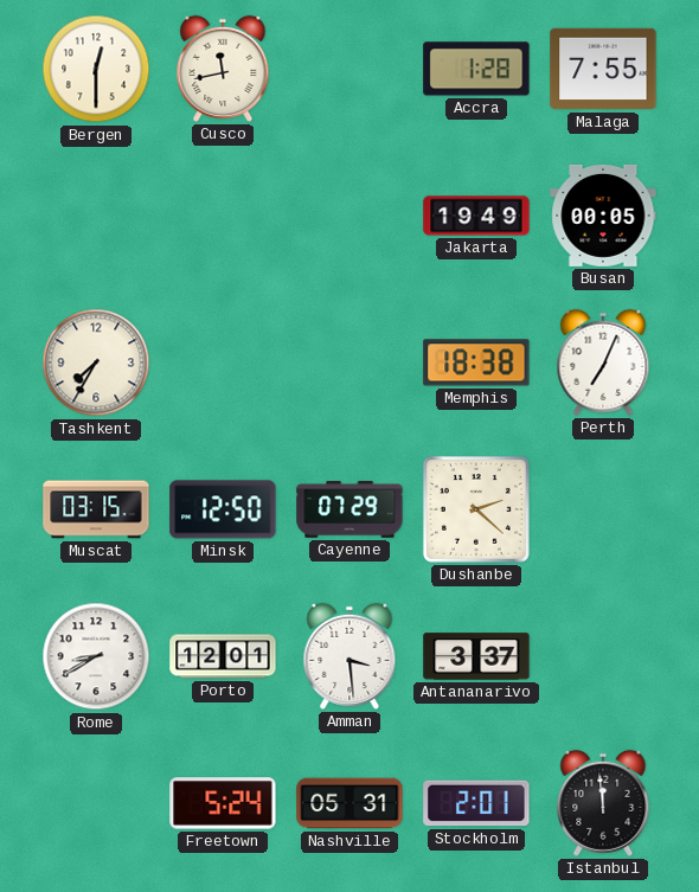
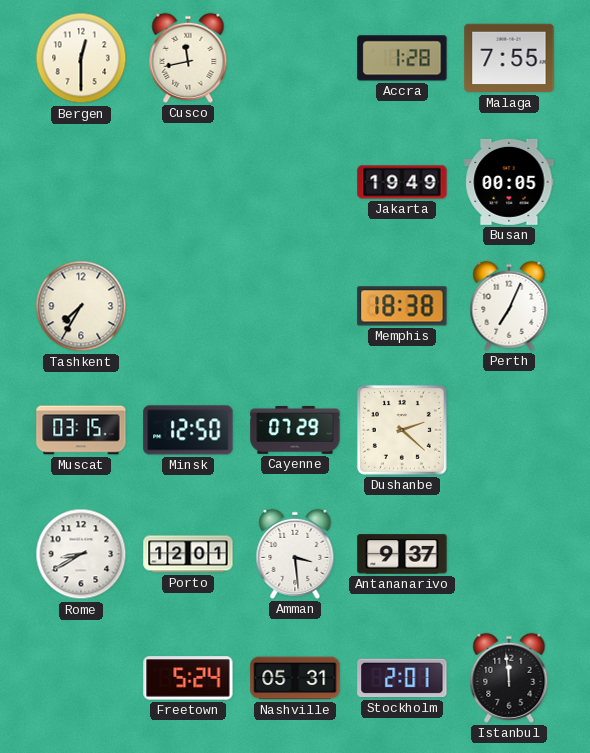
Antananarivo: 3:37 -> 9:37
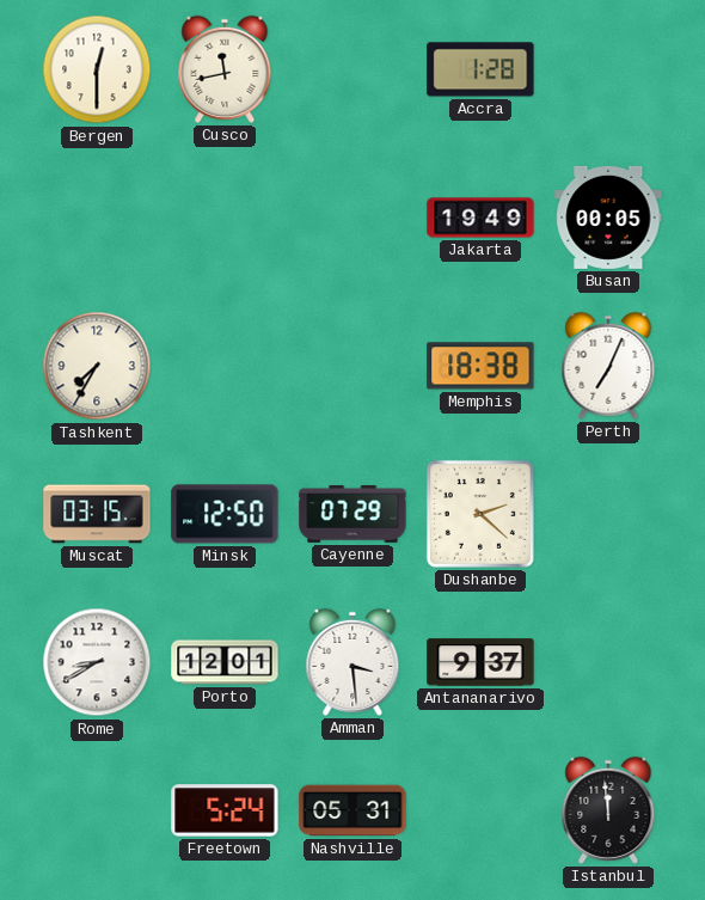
Malaga: 7:55 -> none
Stockholm: 2:01 -> none
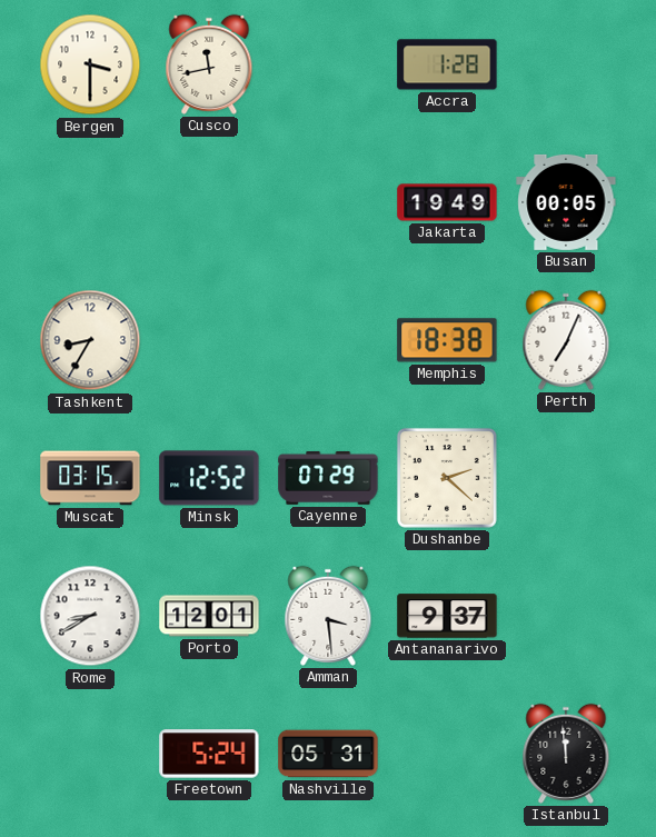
Bergen: 12:30 -> 3:30
Tashkent: 7:35 -> 8:35
Minsk: 12:50 -> 12:52
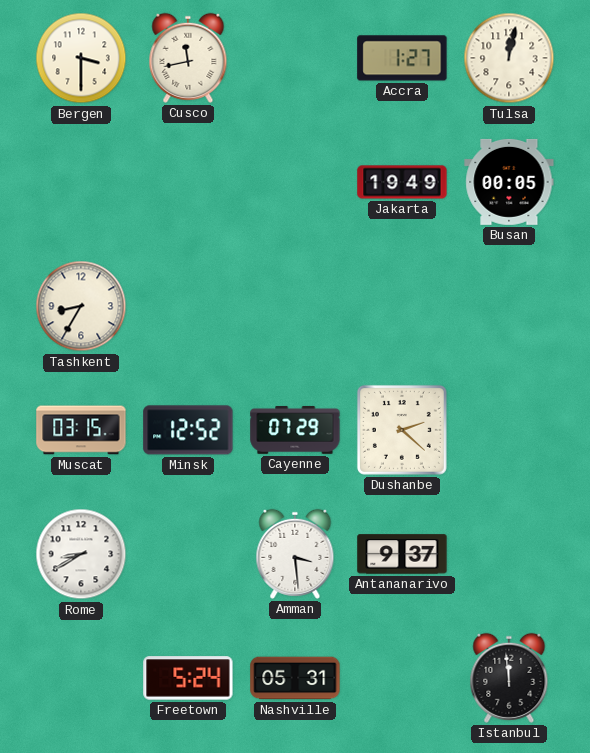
Accra: 1:28 -> 1:27
Tulsa: none -> 12:02
Memphis: 18:38 -> none
Perth: 7:04 -> none
Porto: 12:01 -> none
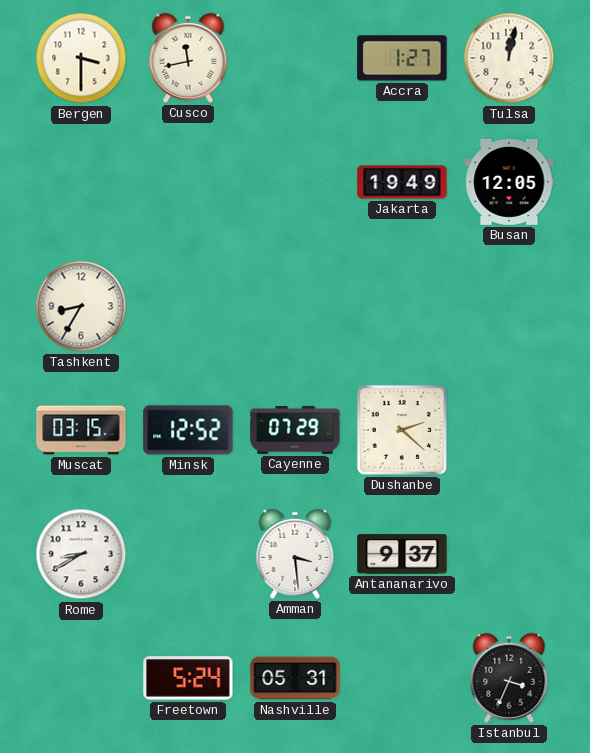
Busan: 00:05 -> 12:05
Istanbul: 11:59 -> 3:34
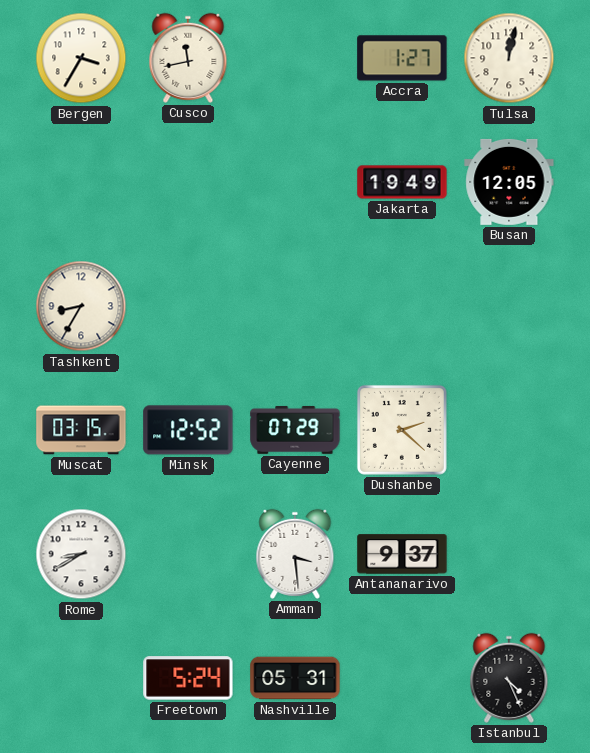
Bergen: 3:30 -> 3:35
Istanbul: 3:34 -> 4:26
